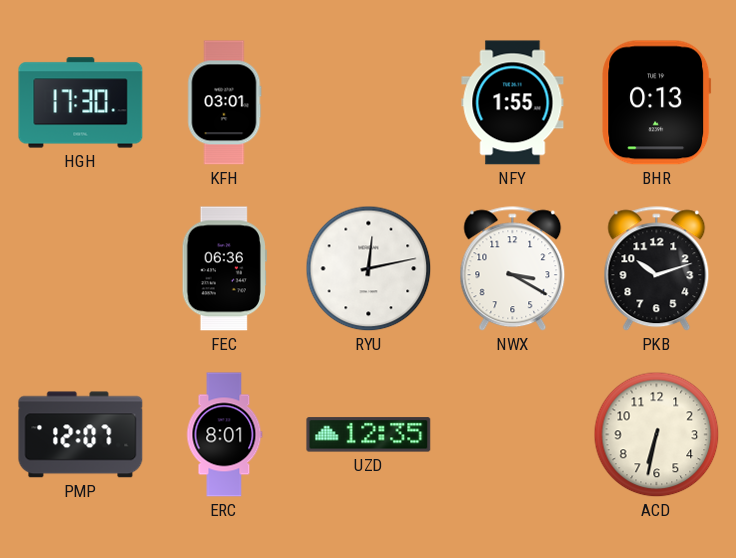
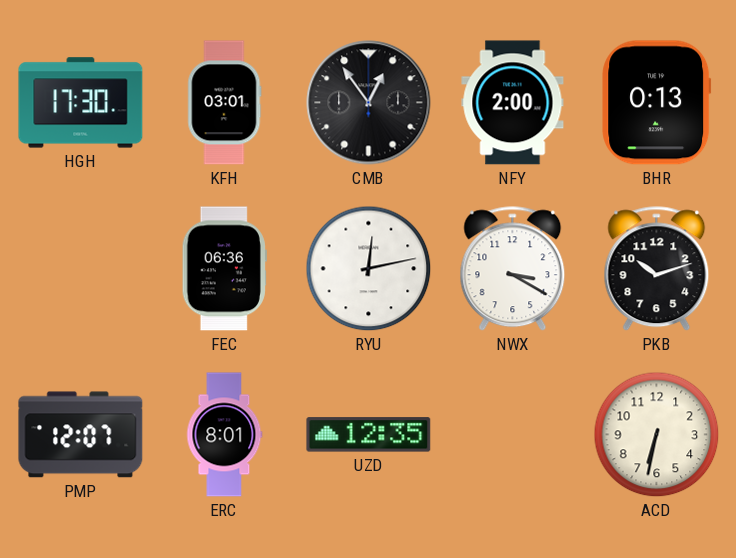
CMB: none -> 12:54
NFY: 1:55 -> 2:00
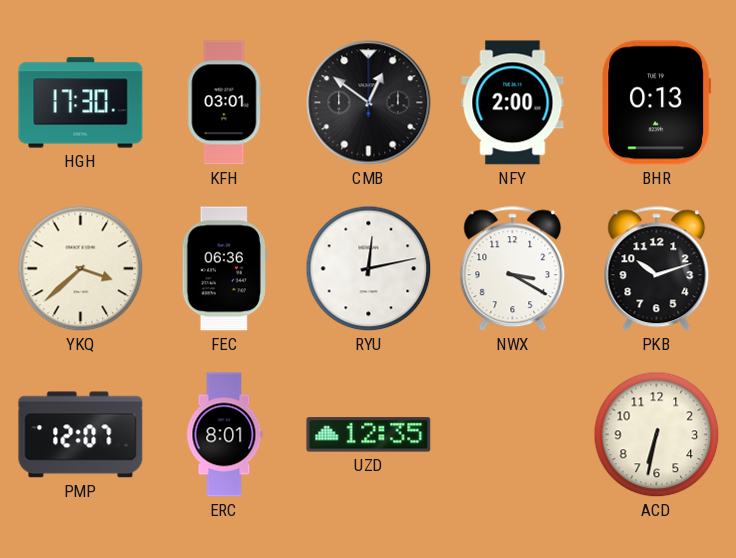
CMB: 12:54 -> 12:51
YKQ: none -> 3:38
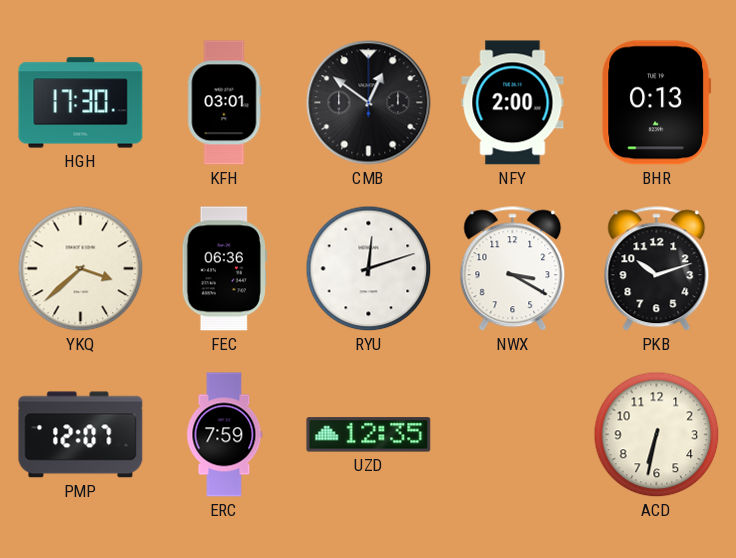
RYU: 12:13 -> 12:12
ERC: 8:01 -> 7:59
